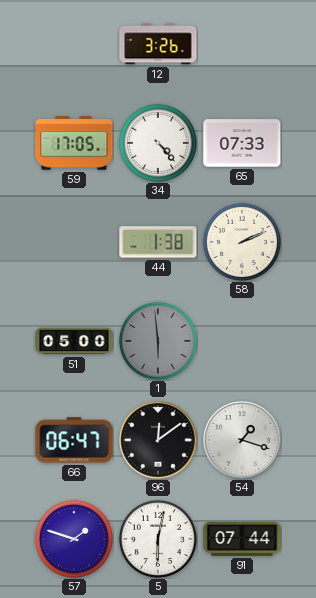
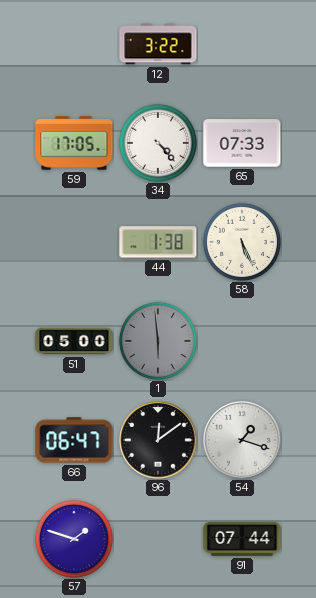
12: 3:26 -> 3:22
58: 2:11 -> 5:26
5: 6:02 -> none
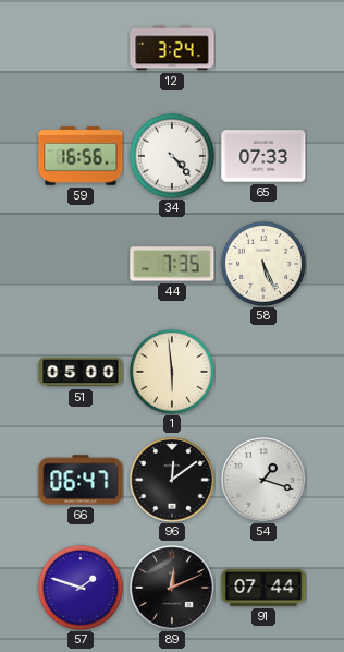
12: 3:22 -> 3:24
59: 17:05 -> 16:56
44: 1:38 -> 7:35
1 dial: grey -> cream
89: none -> 12:11
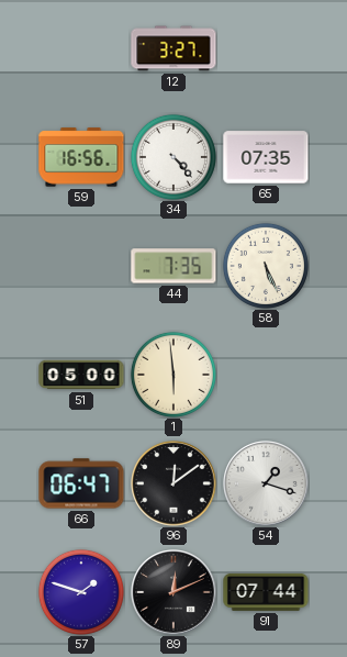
12: 3:24 -> 3:27
65: 07:33 -> 07:35
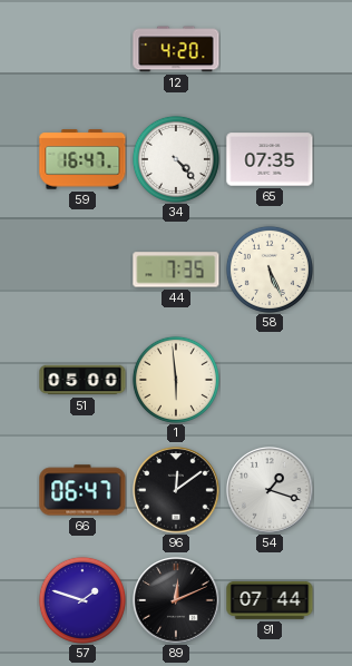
12: 3:27 -> 4:20
59: 16:56 -> 16:47
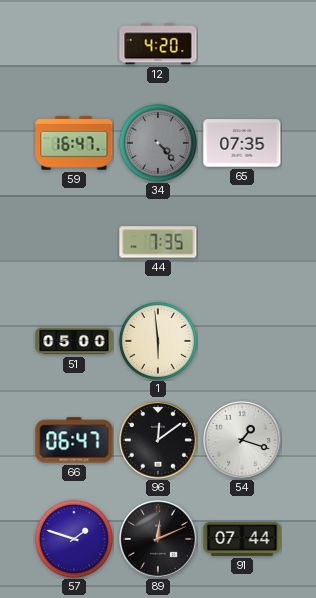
34 dial: white -> grey
58: 5:26 -> none
